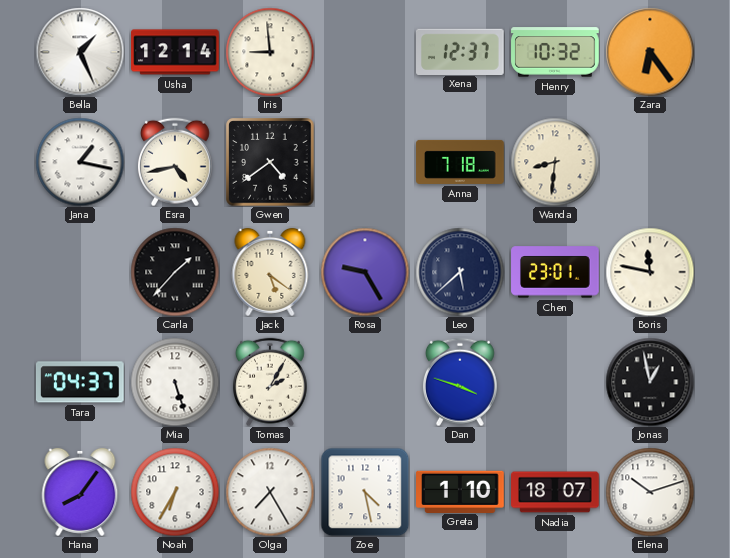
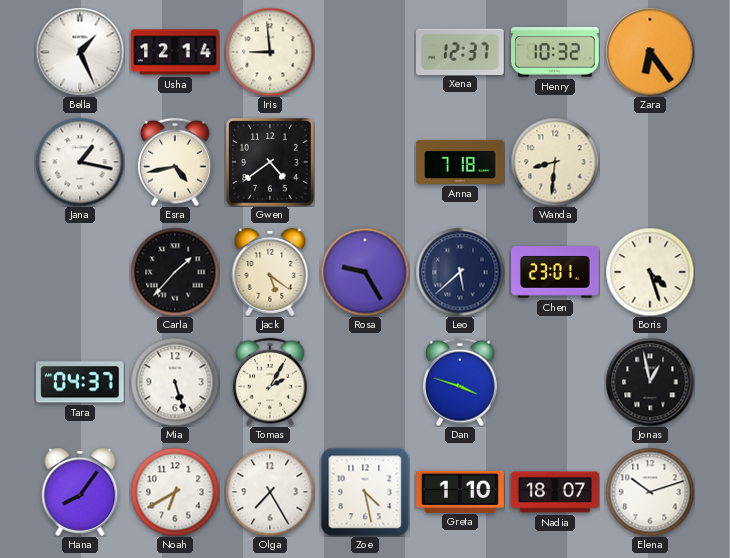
Boris: 11:47 -> 4:27
Noah: 6:35 -> 6:40
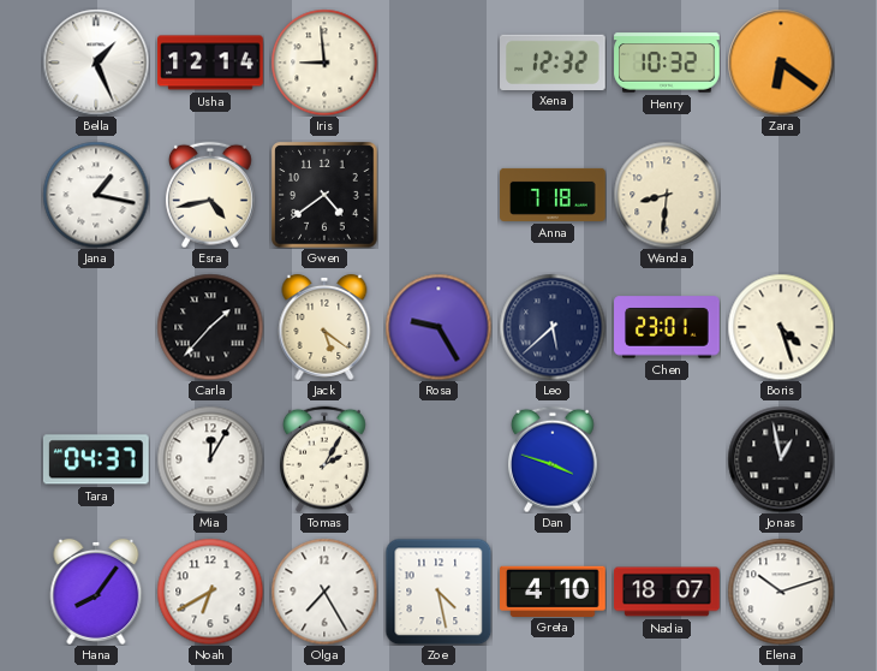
Xena: 12:37 -> 12:32
Zara: 6:24 -> 6:21
Mia: 5:27 -> 12:05
Greta: 1:10 -> 4:10
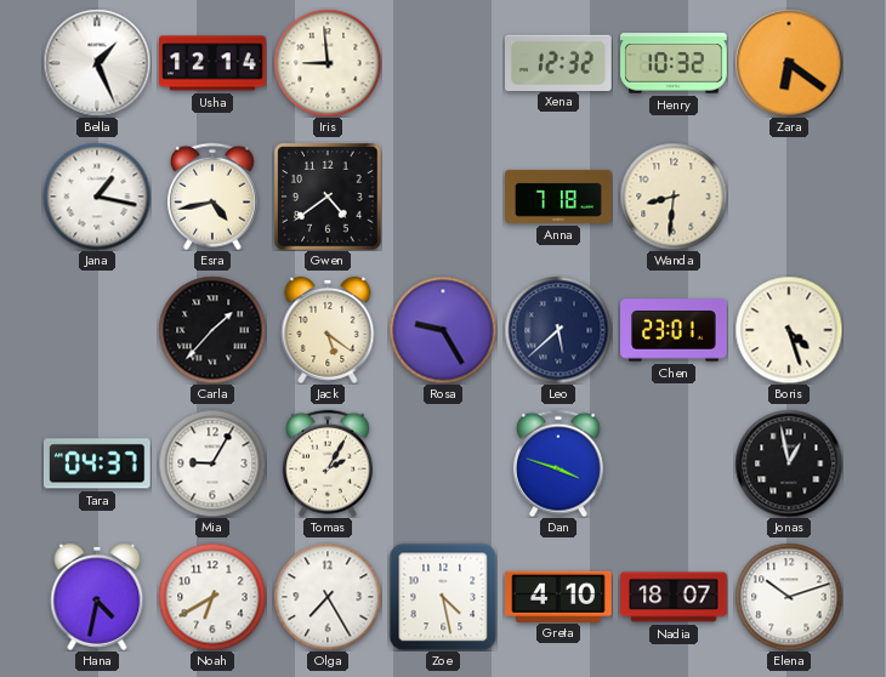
Mia: 12:05 -> 9:05
Hana: 8:06 -> 4:32
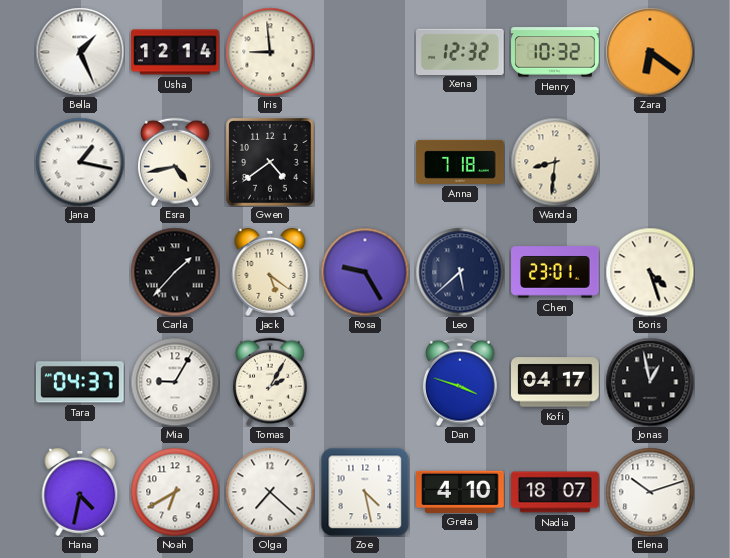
Kofi: none -> 04:17
Olga: 7:25 -> 7:22
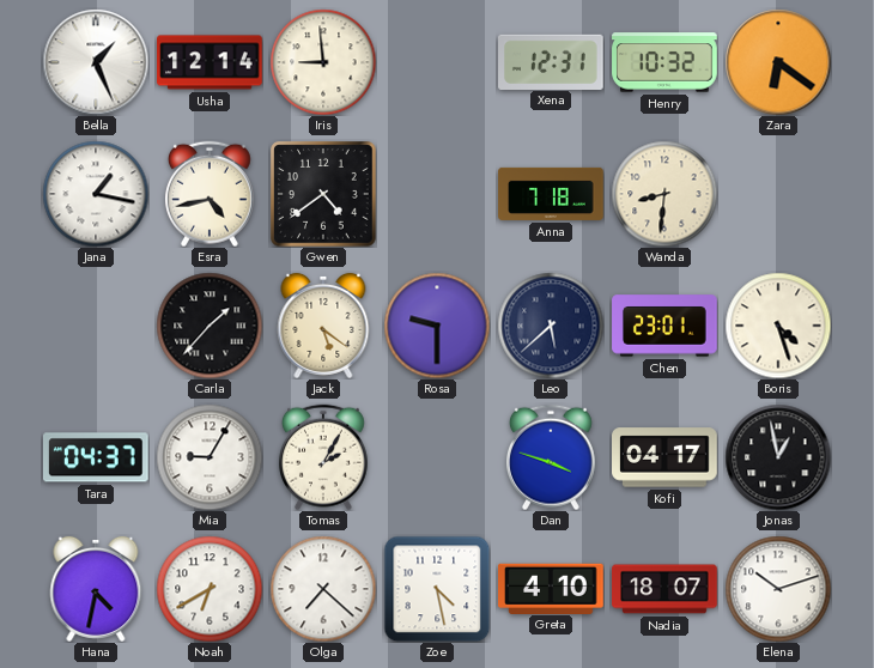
Xena: 12:32 -> 12:31
Rosa: 9:25 -> 9:30
